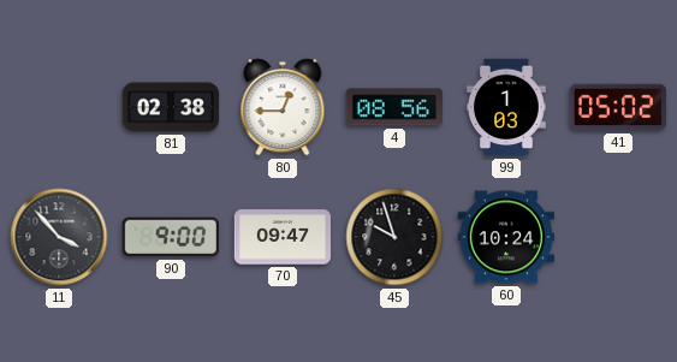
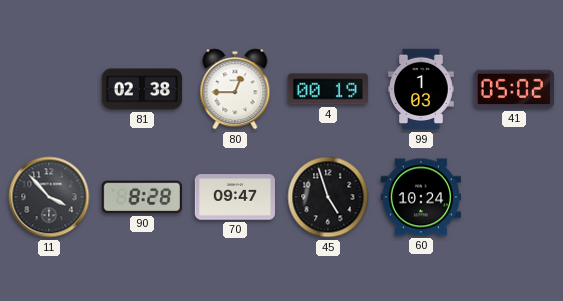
4: 08:56 -> 00:19
90: 9:00 -> 8:28
45: 9:57 -> 4:57
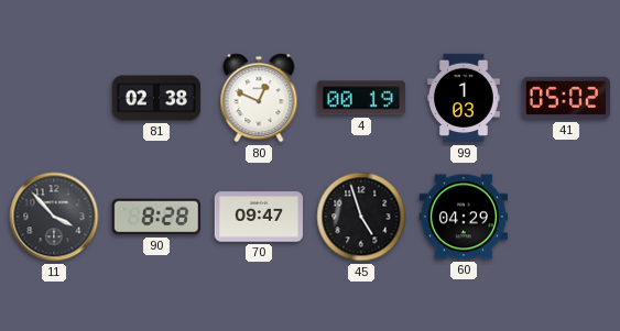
80: 12:45 -> 12:49
60: 10:24 -> 04:29
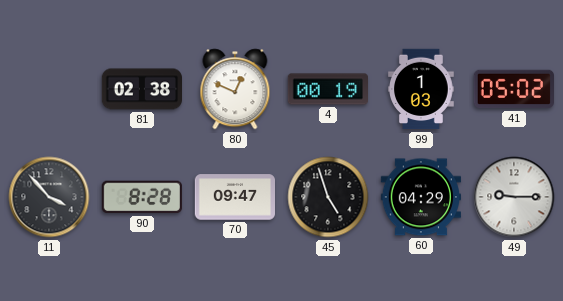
49: none -> 9:15
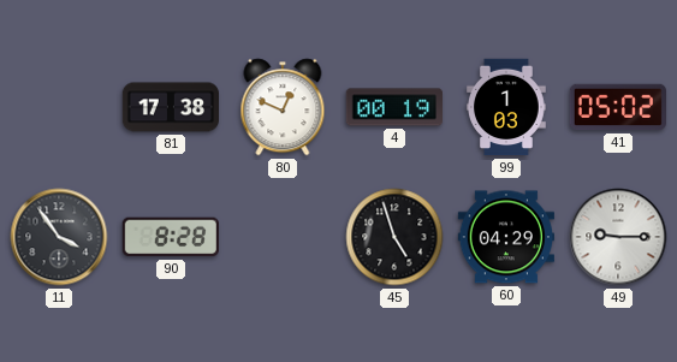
81: 02:38 -> 17:38
11: 3:53 -> 3:54
70: 09:47 -> none
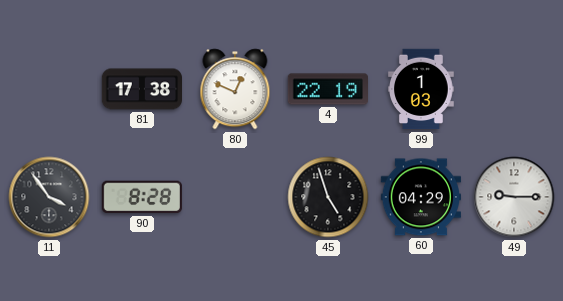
4: 00:19 -> 22:19
41: 05:02 -> none
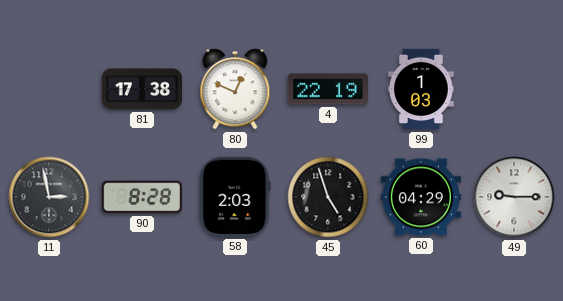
11: 3:54 -> 2:58
58: none -> 2:03
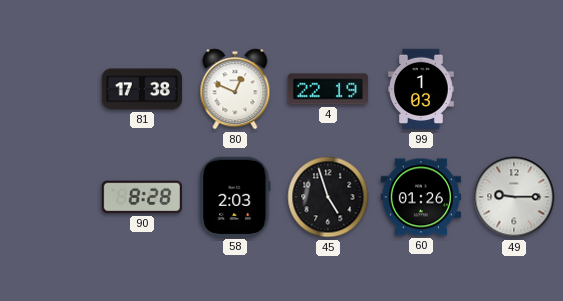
11: 2:58 -> none
60: 04:29 -> 01:26
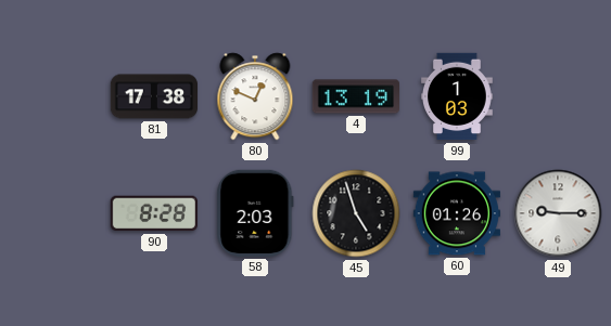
4: 22:19 -> 13:19
